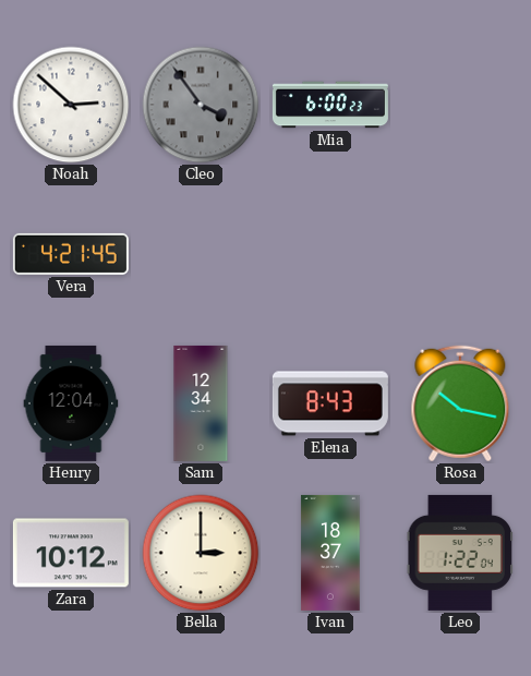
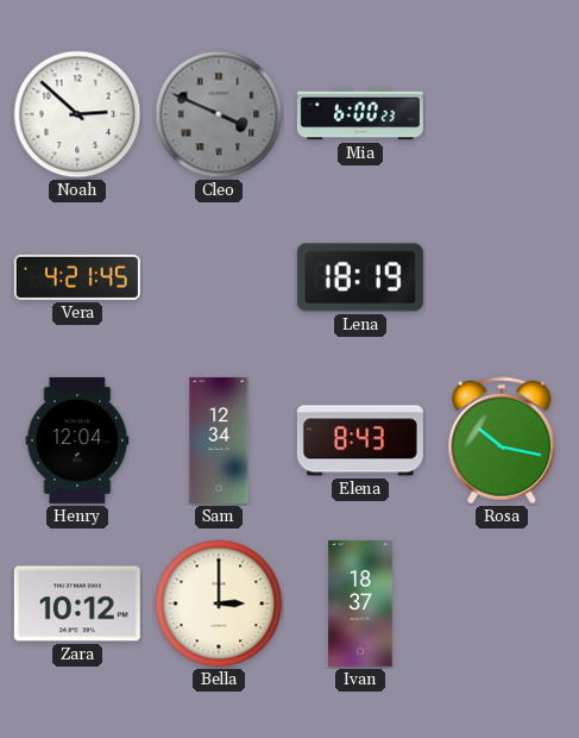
Cleo: 3:54 -> 3:49
Lena: none -> 18:19
Leo: 1:22 -> none
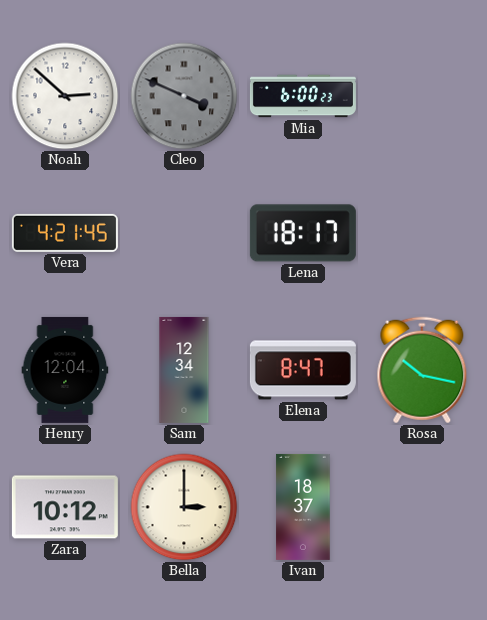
Lena: 18:19 -> 18:17
Elena: 8:43 -> 8:47
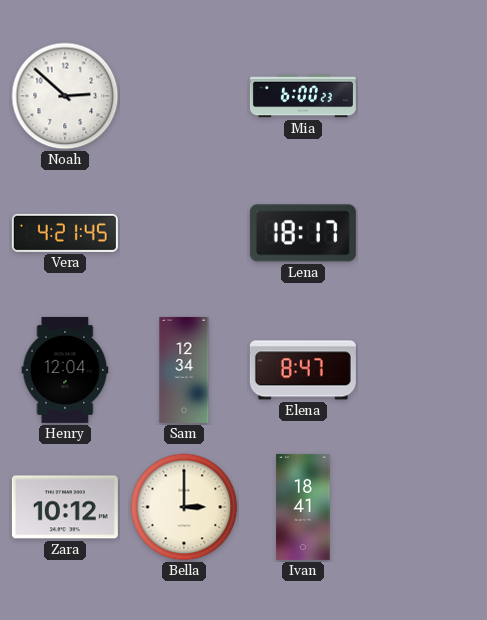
Cleo: 3:49 -> none
Rosa: 10:17 -> none
Ivan: 18:37 -> 18:41
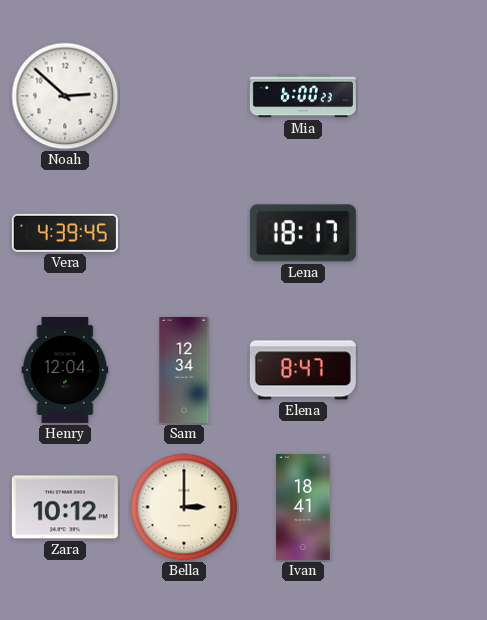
Vera: 4:21 -> 4:39
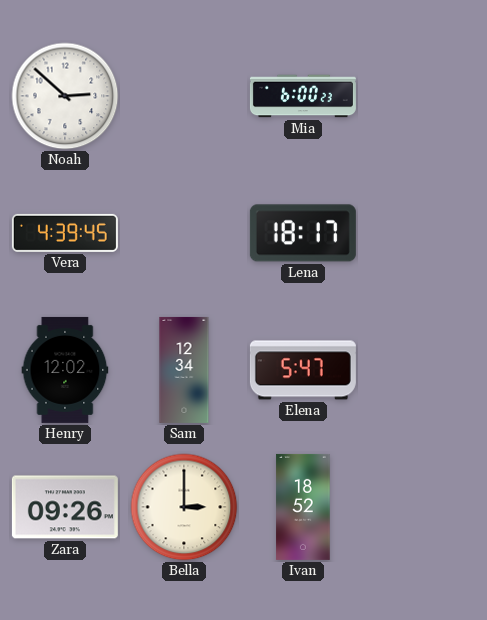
Henry: 12:04 -> 12:02
Elena: 8:47 -> 5:47
Zara: 10:12 -> 09:26
Ivan: 18:41 -> 18:52
